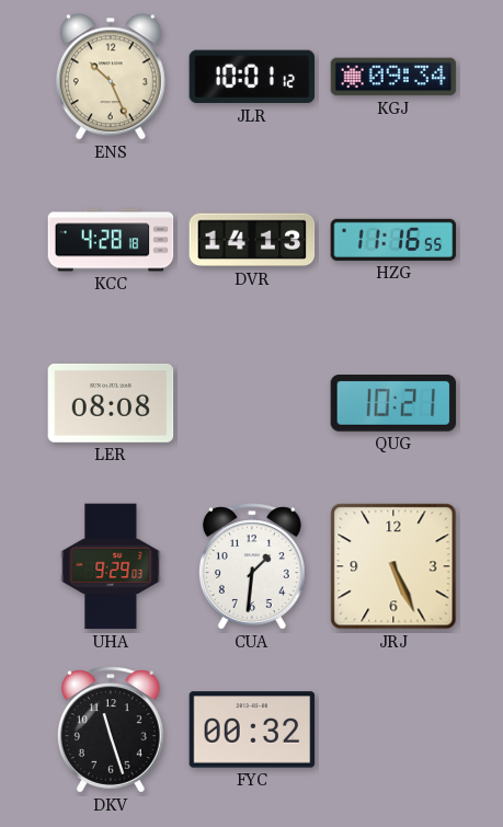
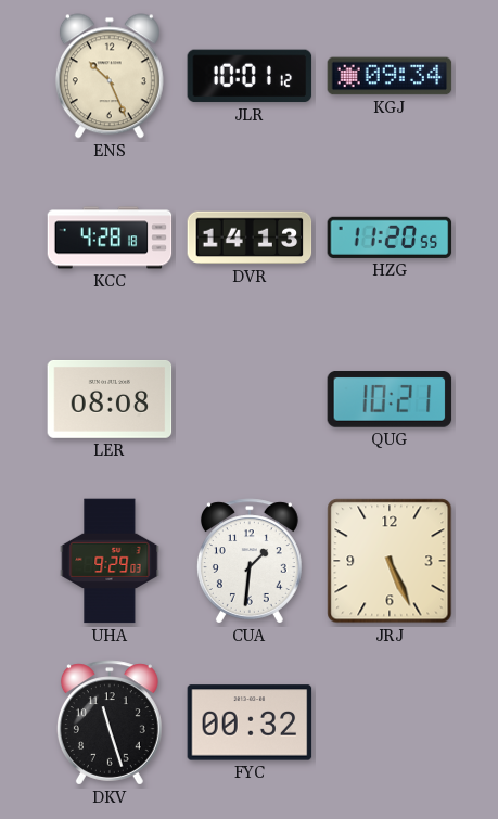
HZG: 11:16 -> 11:20
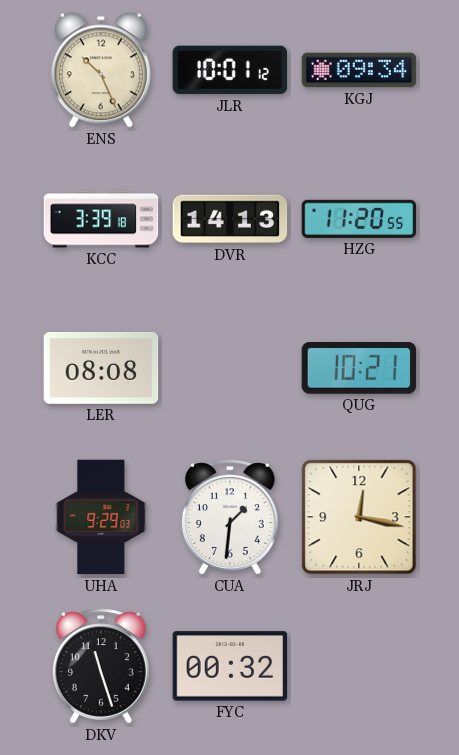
KCC: 4:28 -> 3:39
JRJ: 5:26 -> 12:17
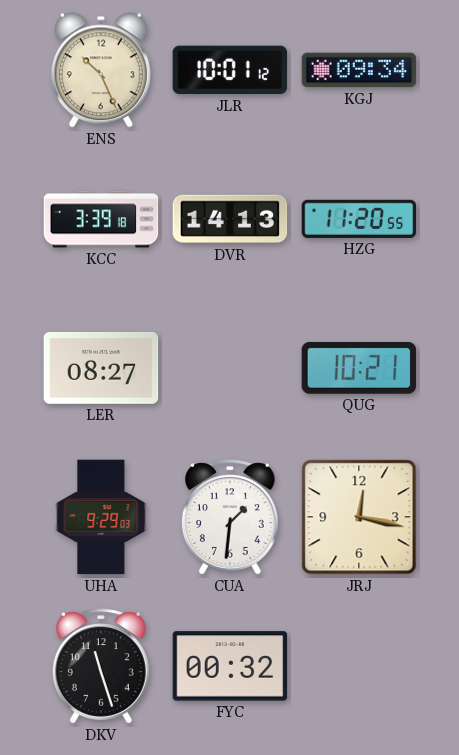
LER: 08:08 -> 08:27
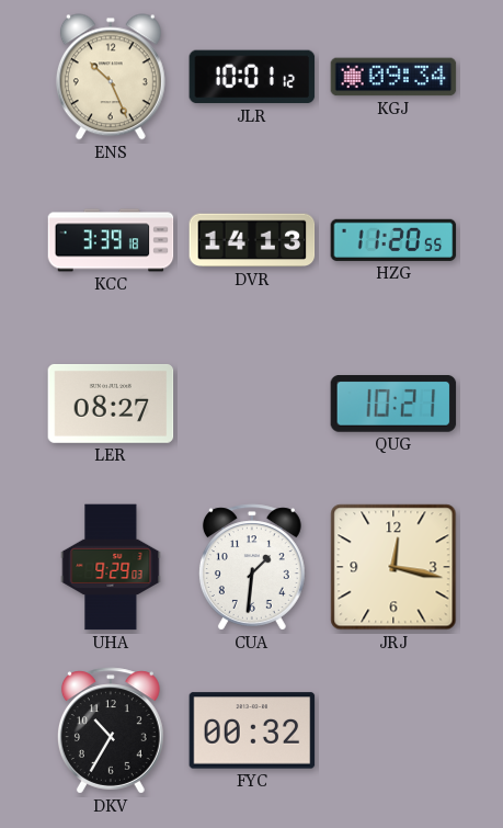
DKV: 11:27 -> 10:35
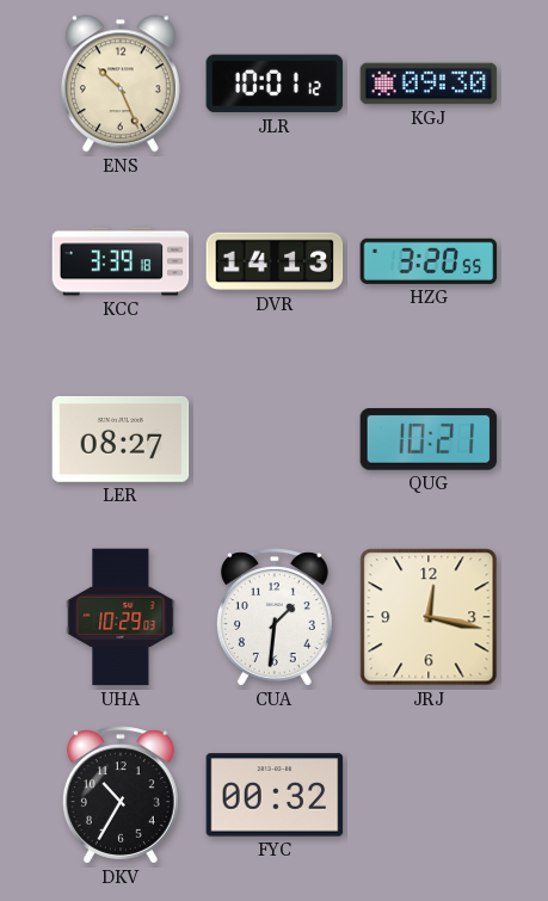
KGJ: 09:34 -> 09:30
HZG: 11:20 -> 3:20
UHA: 9:29 -> 10:29
